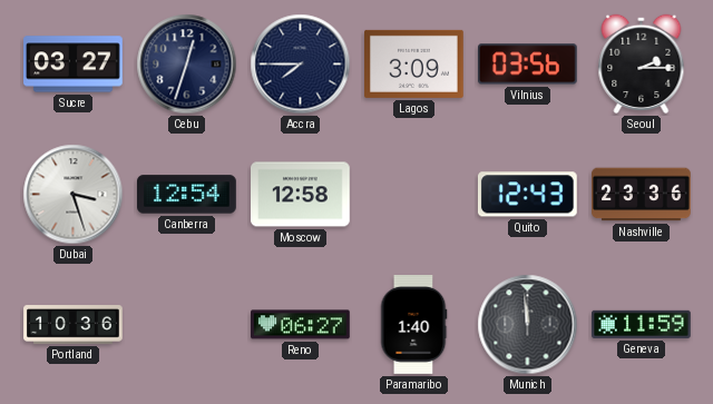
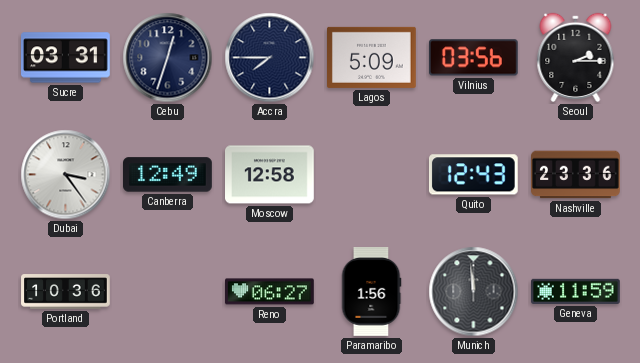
Sucre: 03:27 -> 03:31
Lagos: 3:09 -> 5:09
Dubai: 3:27 -> 3:24
Canberra: 12:54 -> 12:49
Paramaribo: 1:40 -> 1:56
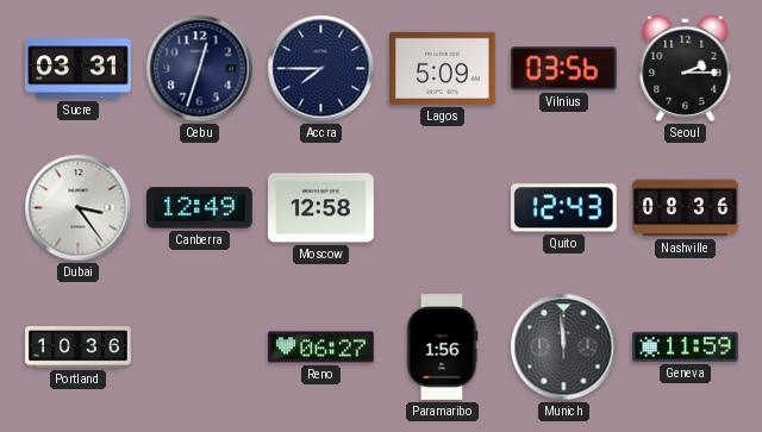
Nashville: 23:36 -> 08:36
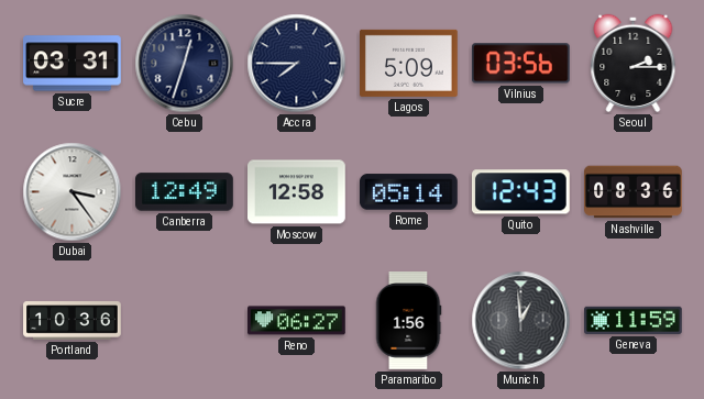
Rome: none -> 05:14
Munich: 11:59 -> 12:59
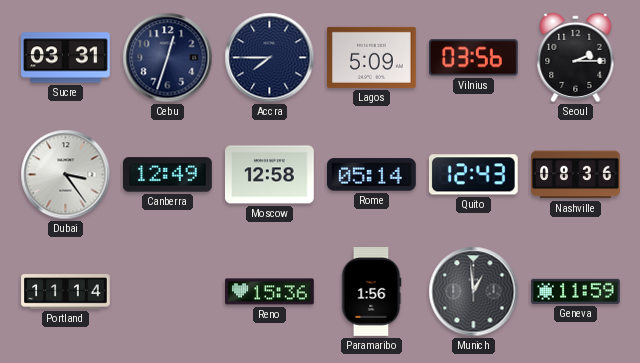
Portland: 10:36 -> 11:14
Reno: 06:27 -> 15:36
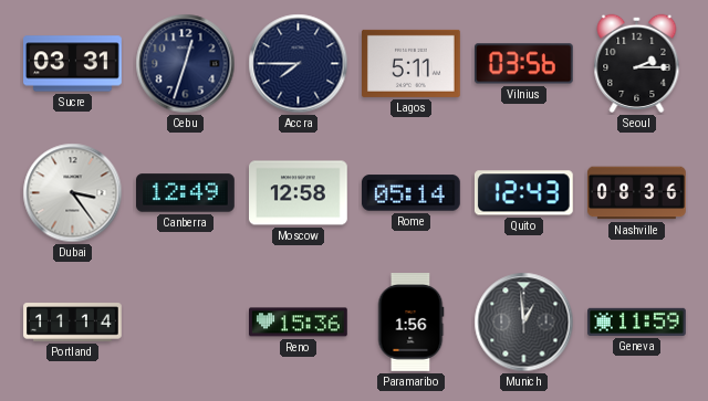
Lagos: 5:09 -> 5:11
